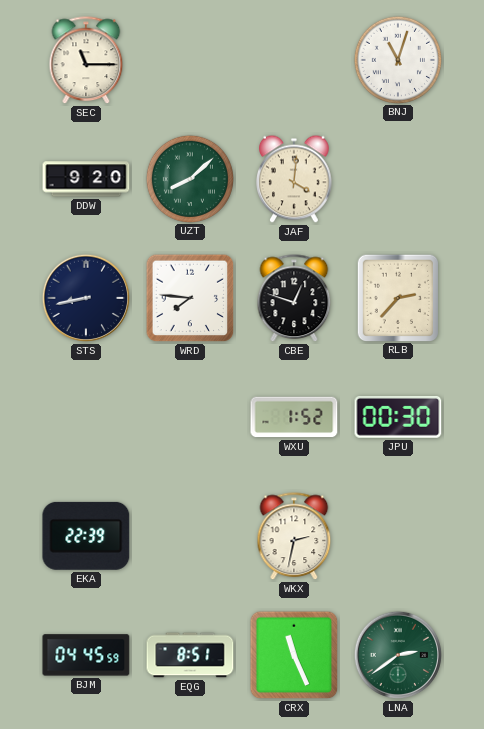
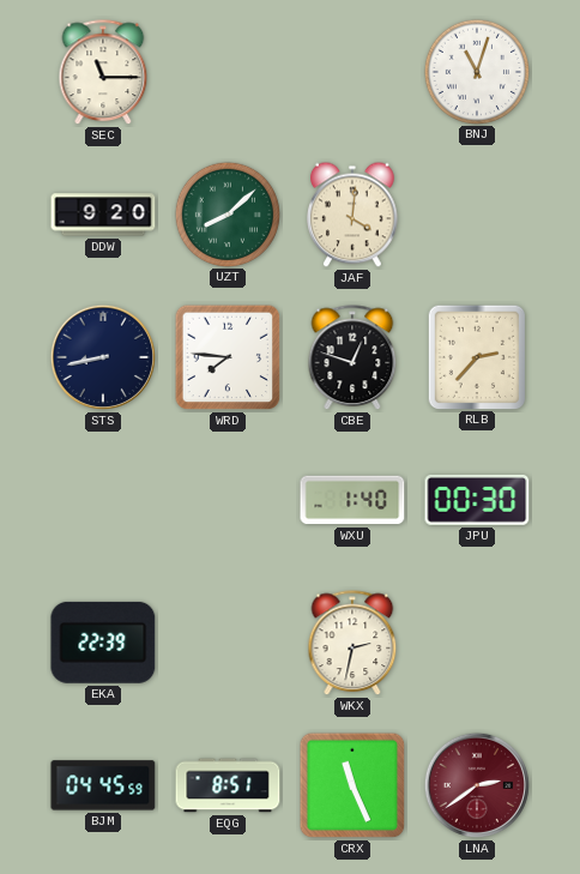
WXU: 1:52 -> 1:40
LNA dial: green -> burgundy
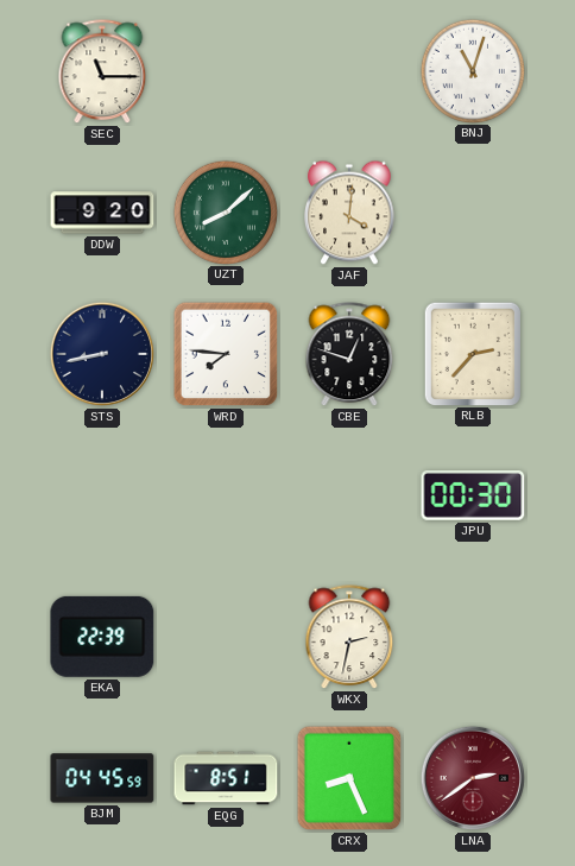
WXU: 1:40 -> none
CRX: 11:26 -> 8:26
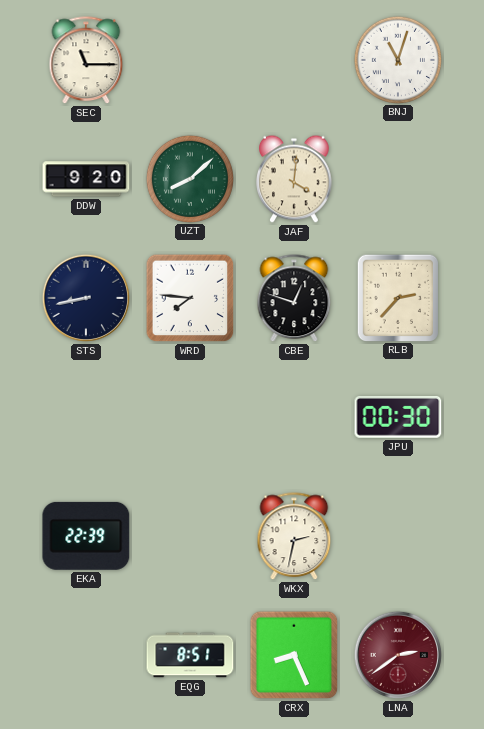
BJM: 04:45 -> none
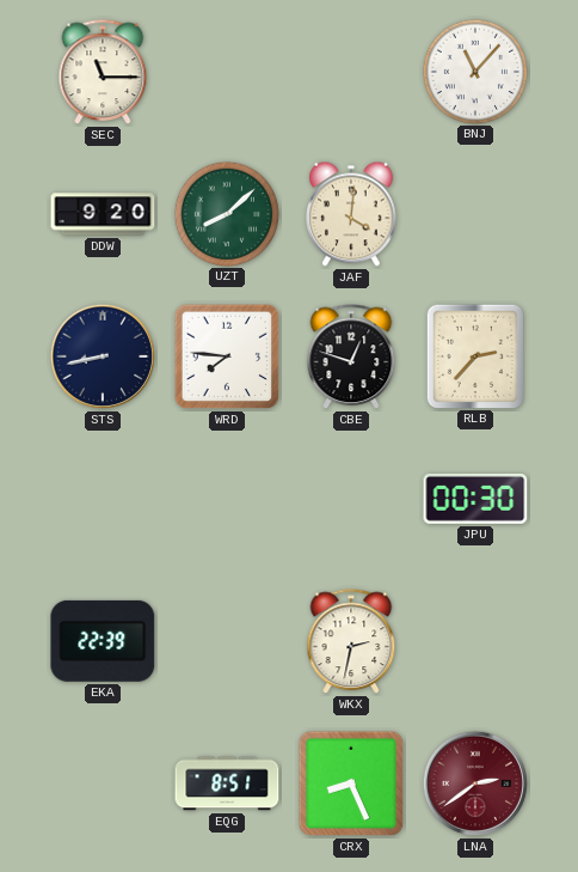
BNJ: 11:03 -> 11:07
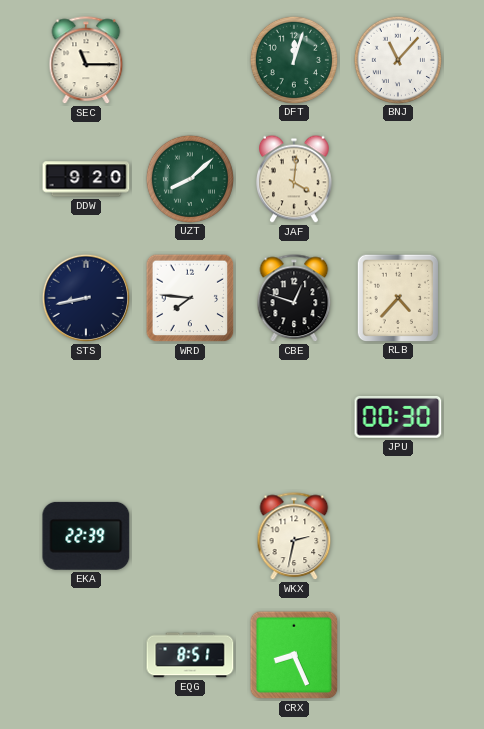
DFT: none -> 12:03
RLB: 2:37 -> 4:37
LNA: 2:39 -> none
